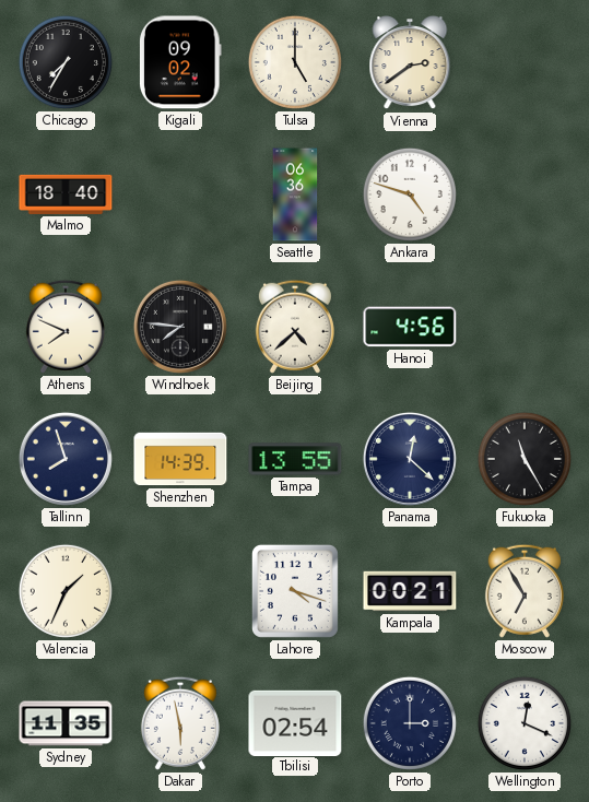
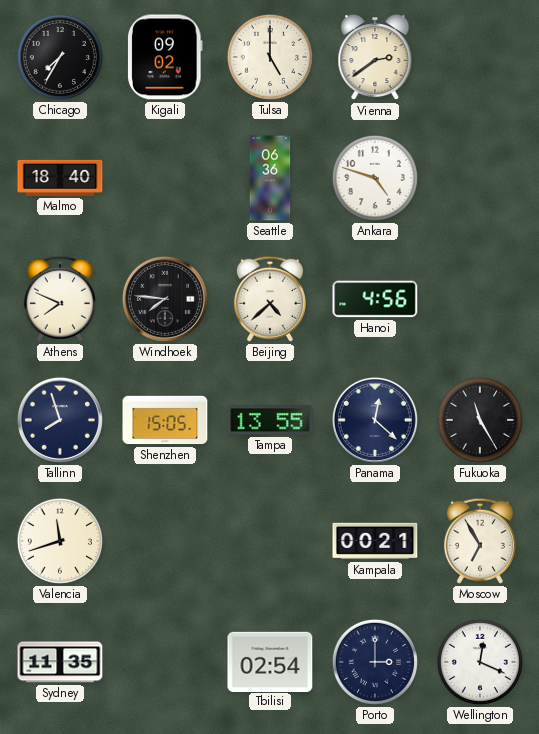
Shenzhen: 14:39 -> 15:05
Valencia: 1:34 -> 11:42
Lahore: 4:18 -> none
Dakar: 5:58 -> none
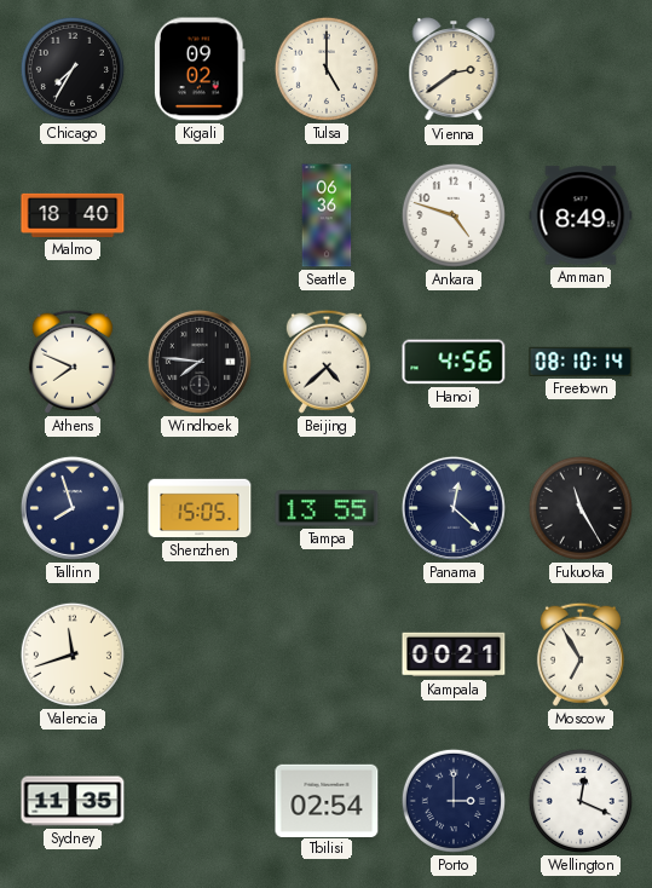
Amman: none -> 8:49
Freetown: none -> 08:10
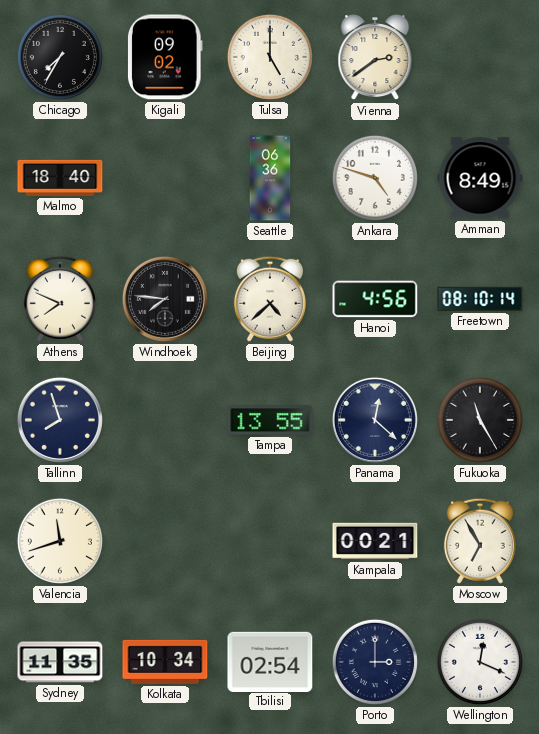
Shenzhen: 15:05 -> none
Kolkata: none -> 10:34
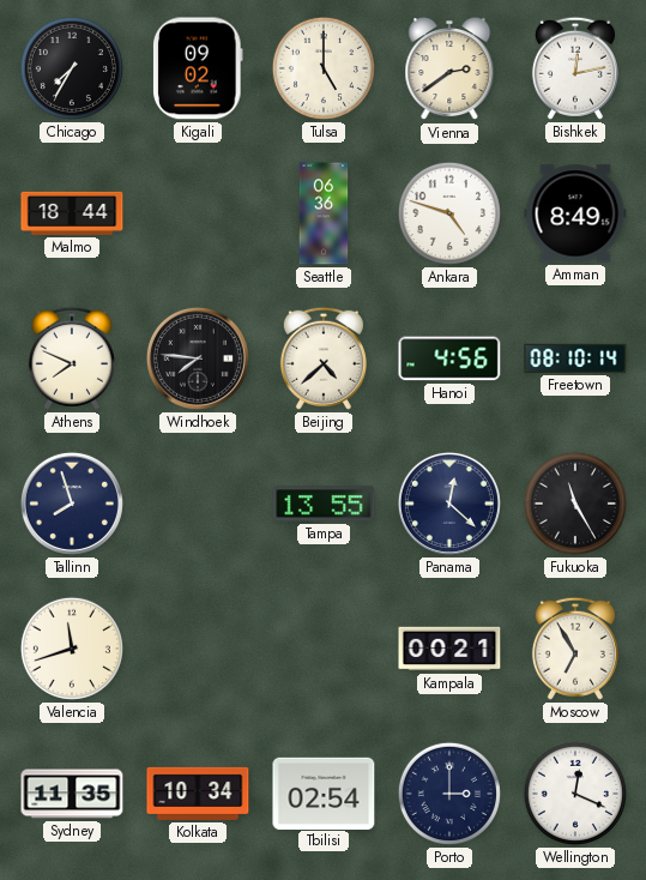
Bishkek: none -> 12:13
Malmo: 18:40 -> 18:44
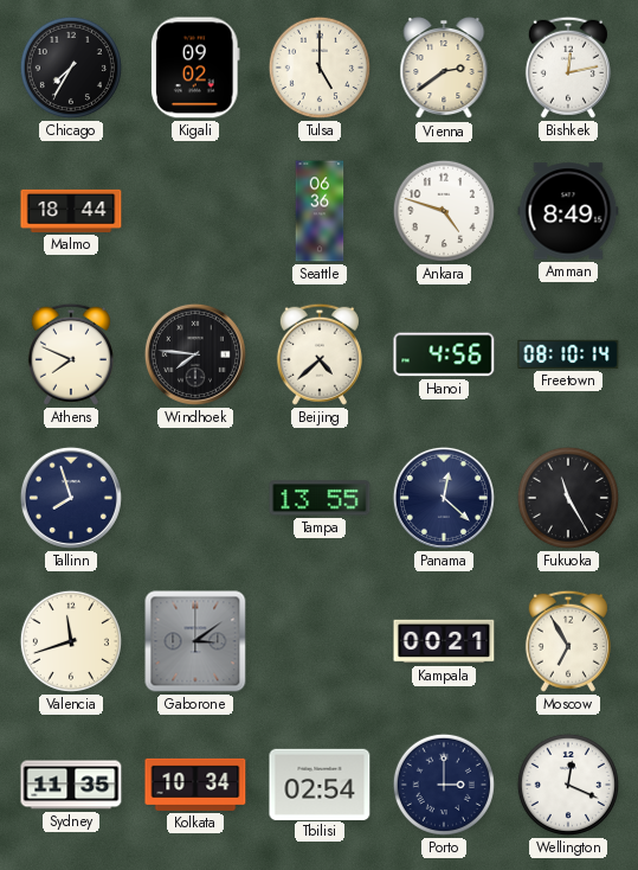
Gaborone: none -> 3:09
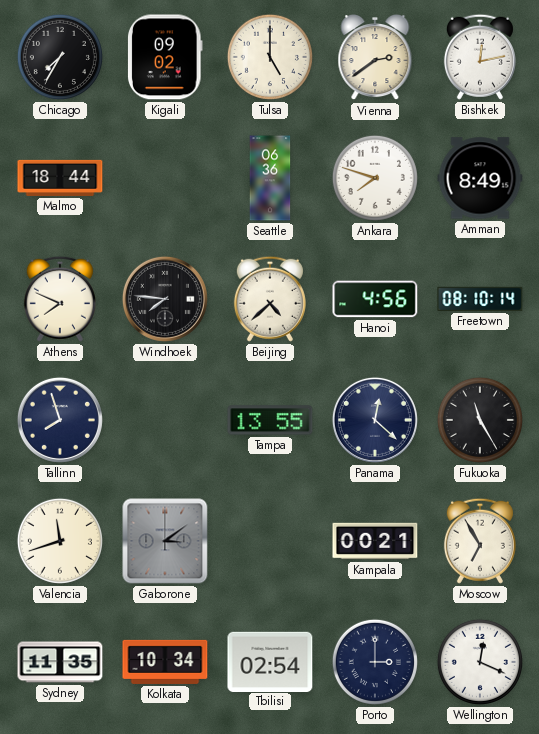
Ankara: 4:48 -> 7:48
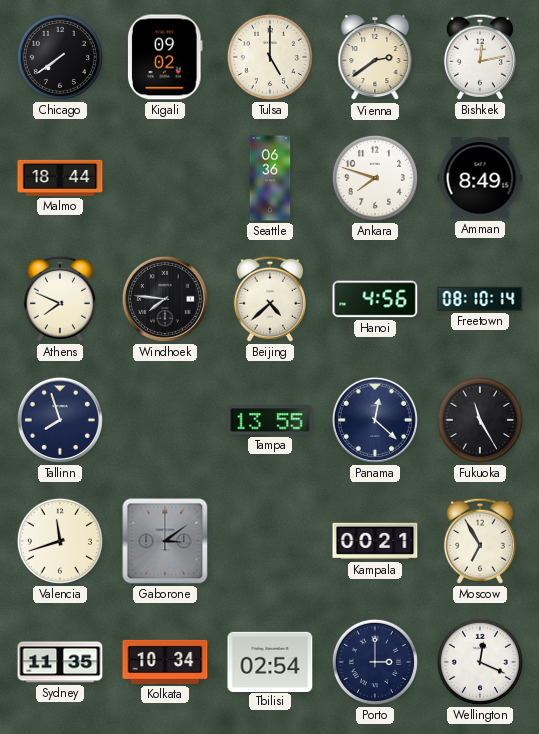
Chicago: 7:35 -> 7:39
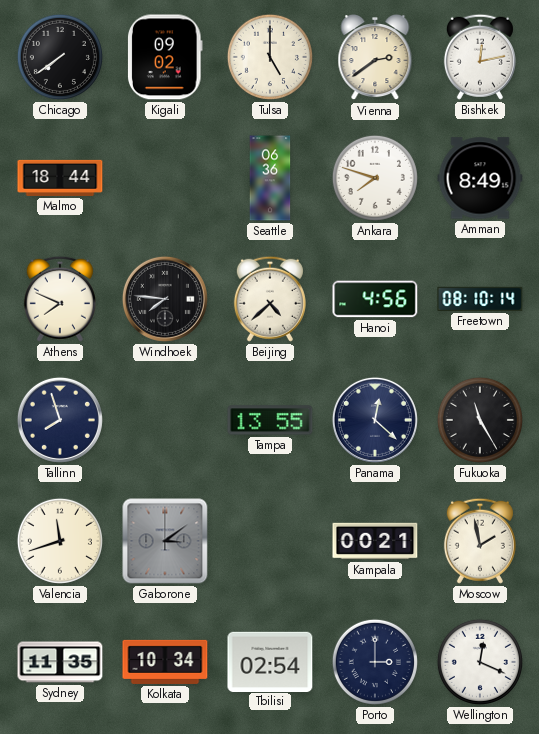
Moscow: 6:55 -> 1:58
